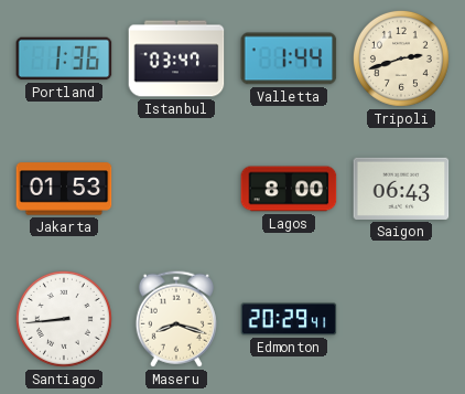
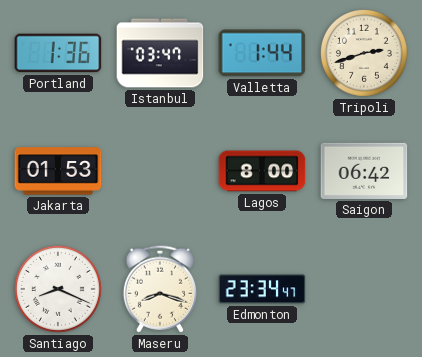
Saigon: 06:43 -> 06:42
Santiago: 8:44 -> 8:19
Edmonton: 20:29 -> 23:34
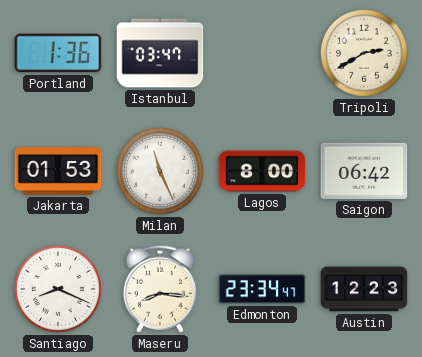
Valletta: 1:44 -> none
Tripoli: 2:42 -> 2:40
Milan: none -> 11:26
Maseru: 8:18 -> 8:16
Austin: none -> 12:23
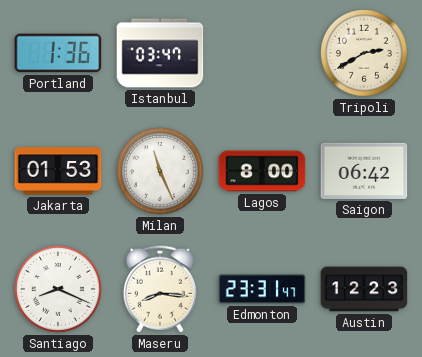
Edmonton: 23:34 -> 23:31
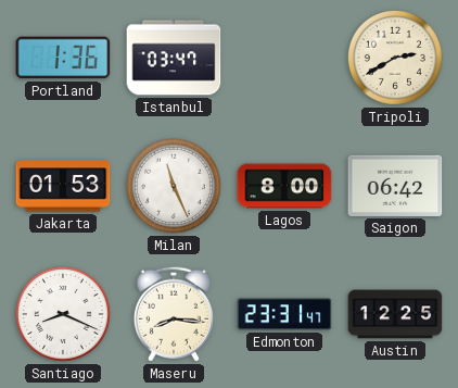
Austin: 12:23 -> 12:25
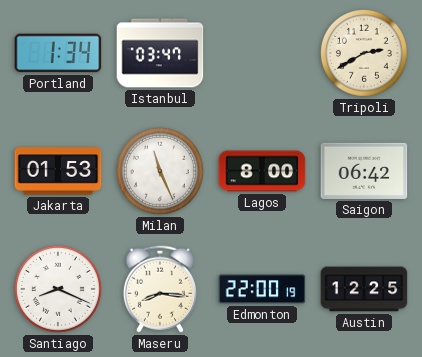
Portland: 1:36 -> 1:34
Edmonton: 23:31 -> 22:00
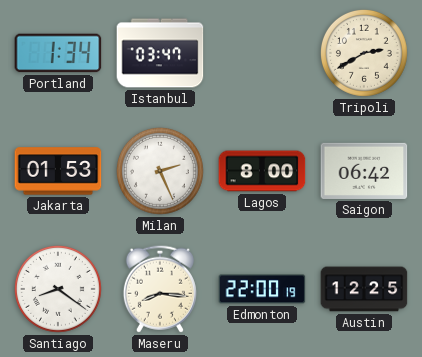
Milan: 11:26 -> 2:26
Santiago: 8:19 -> 8:21
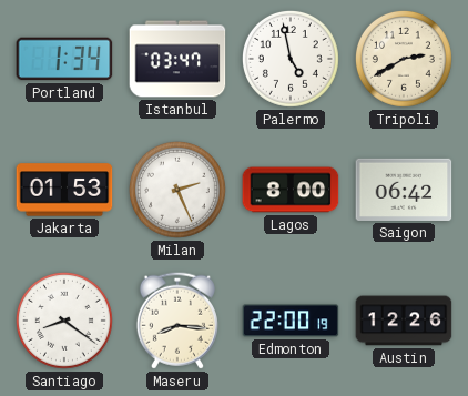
Palermo: none -> 4:58
Austin: 12:25 -> 12:26
